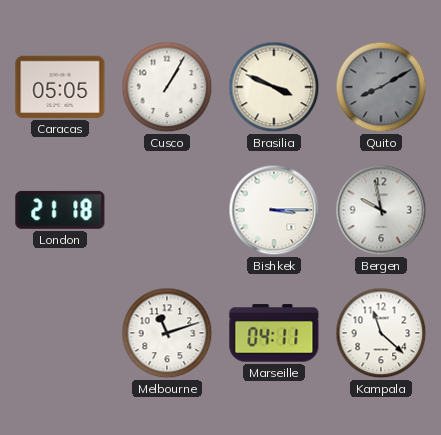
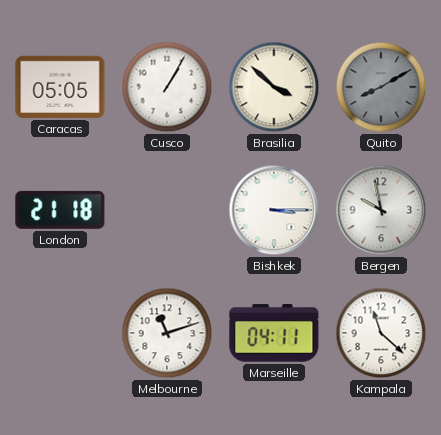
Brasilia: 3:49 -> 3:52
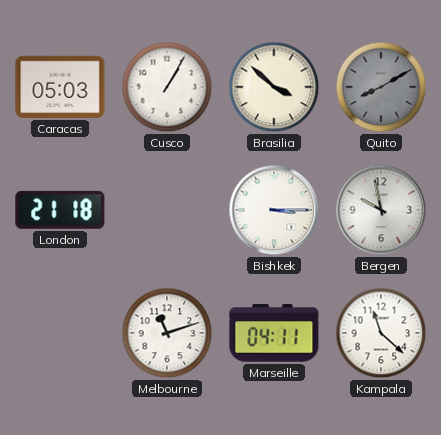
Caracas: 05:05 -> 05:03
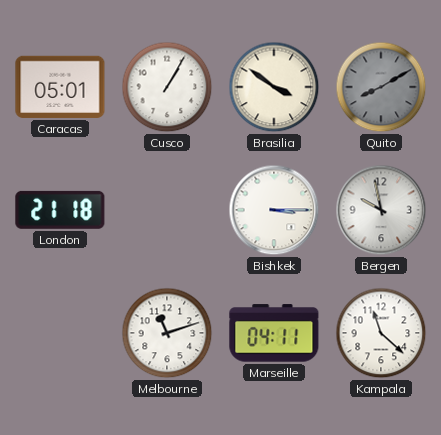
Caracas: 05:03 -> 05:01
Brasilia: 3:52 -> 3:51
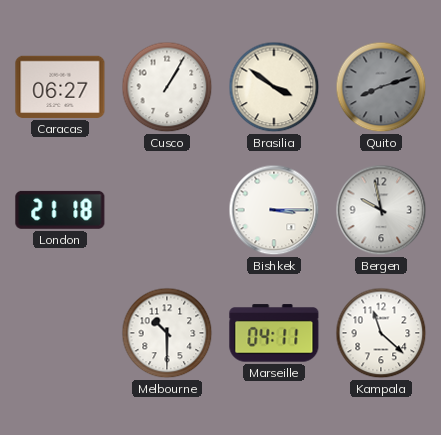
Caracas: 05:01 -> 06:27
Quito: 8:10 -> 8:12
Melbourne: 11:12 -> 10:30
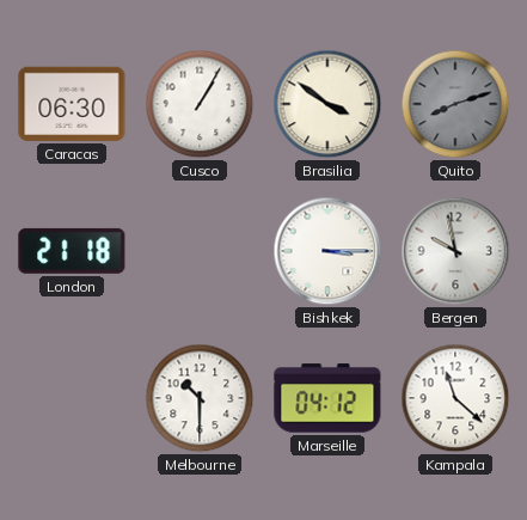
Caracas: 06:27 -> 06:30
Marseille: 04:11 -> 04:12
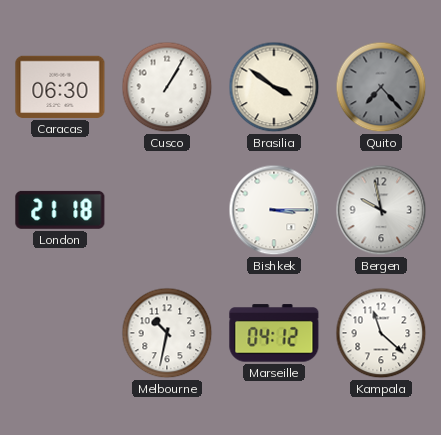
Quito: 8:12 -> 7:23
Melbourne: 10:30 -> 10:32
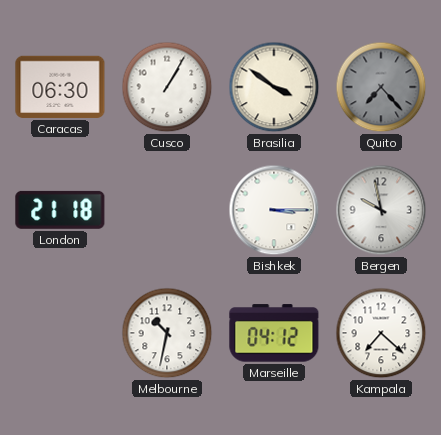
Kampala: 11:22 -> 7:22
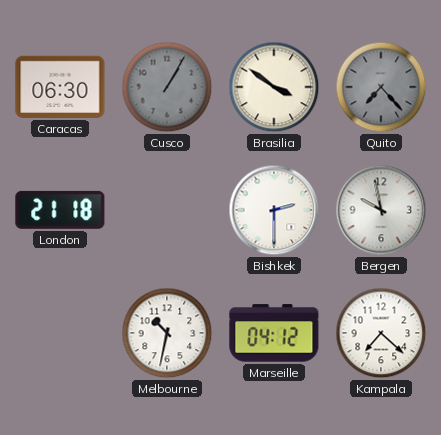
Cusco dial: white -> grey
Bishkek: 3:15 -> 2:30
